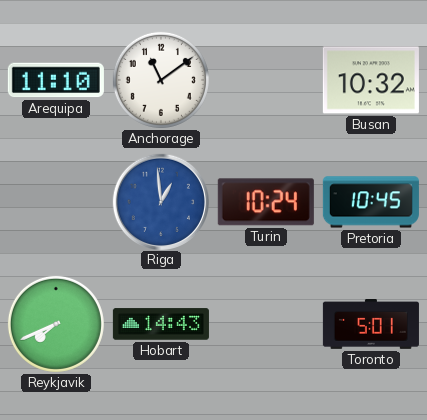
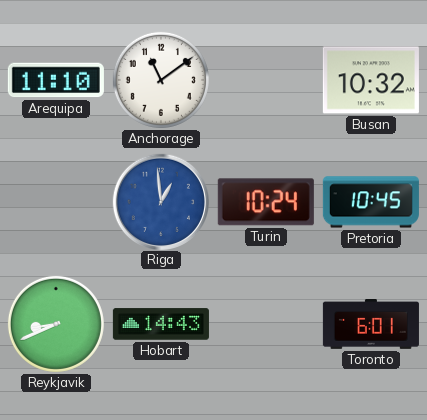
Reykjavik: 7:41 -> 8:41
Toronto: 5:01 -> 6:01
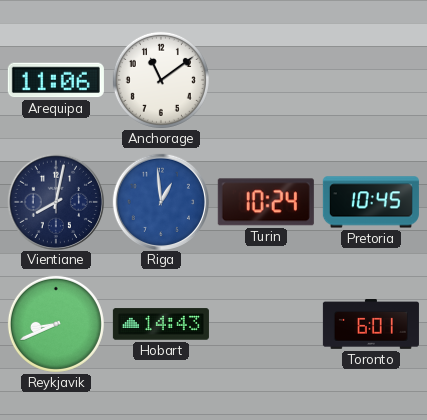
Arequipa: 11:10 -> 11:06
Busan: 10:32 -> none
Vientiane: none -> 8:02
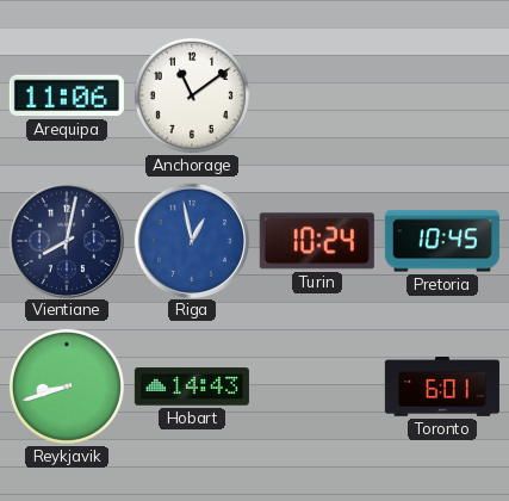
Riga: 12:59 -> 12:58
Reykjavik: 8:41 -> 8:42
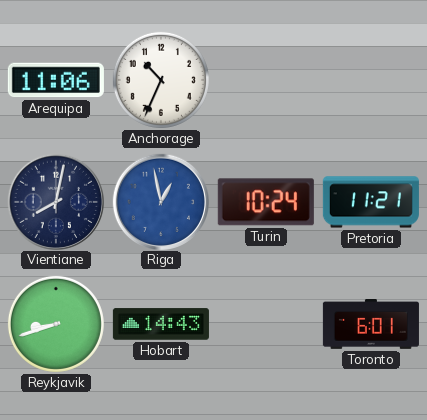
Anchorage: 11:09 -> 10:34
Pretoria: 10:45 -> 11:21
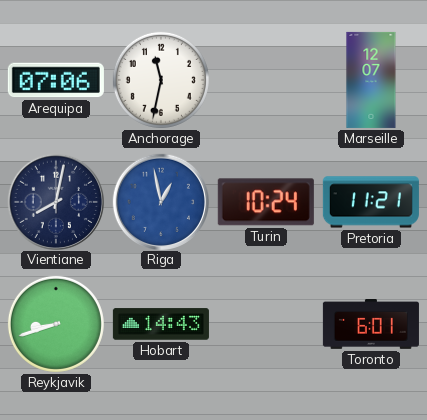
Arequipa: 11:06 -> 07:06
Anchorage: 10:34 -> 11:32
Marseille: none -> 12:07
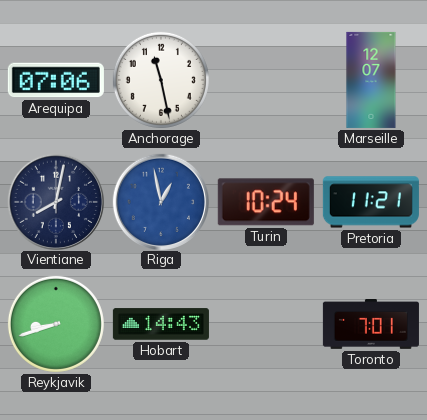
Anchorage: 11:32 -> 11:28
Toronto: 6:01 -> 7:01
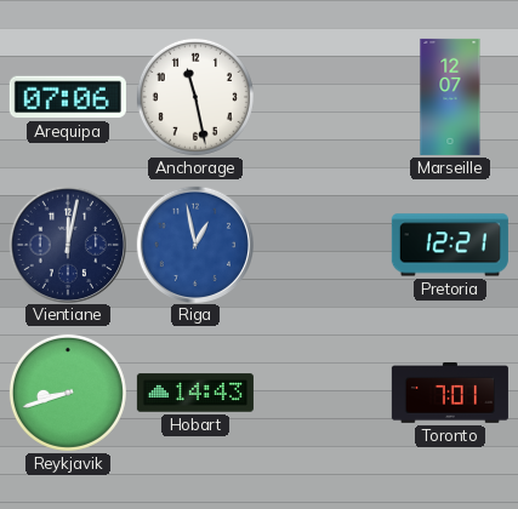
Vientiane: 8:02 -> 12:02
Turin: 10:24 -> none
Pretoria: 11:21 -> 12:21
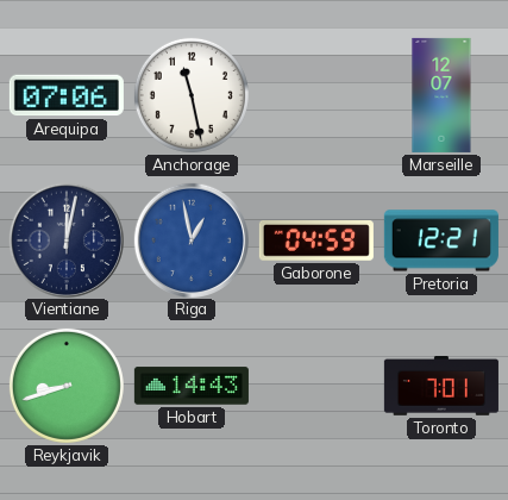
Gaborone: none -> 04:59
